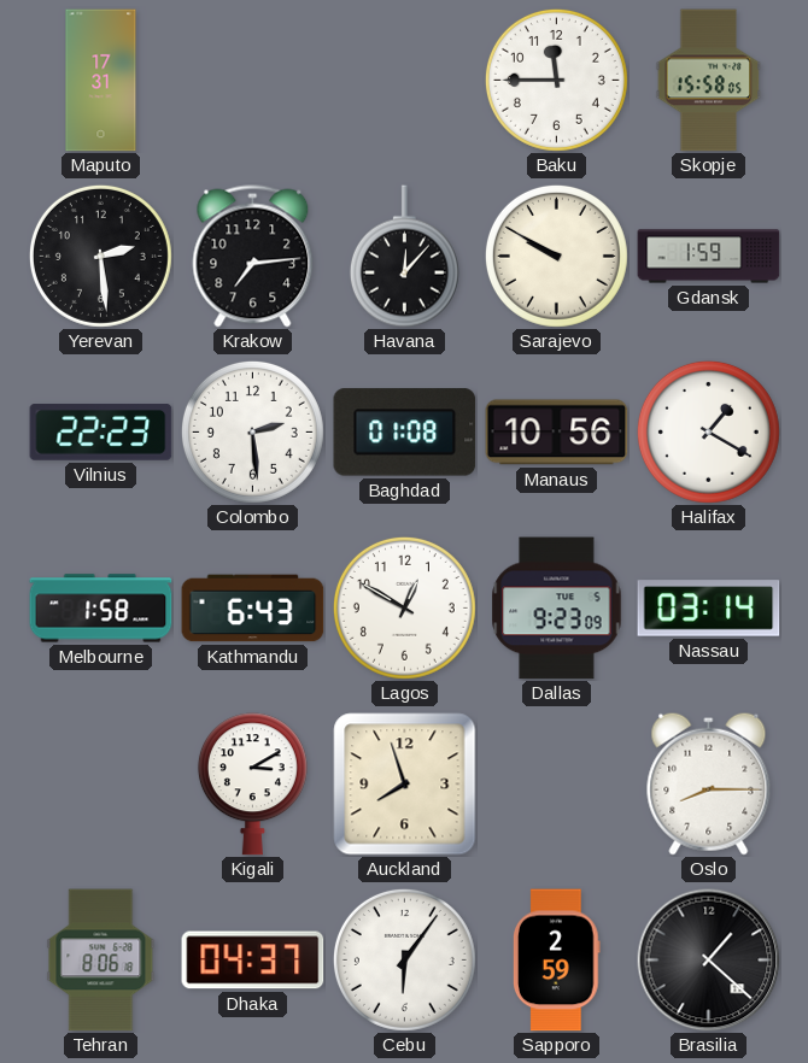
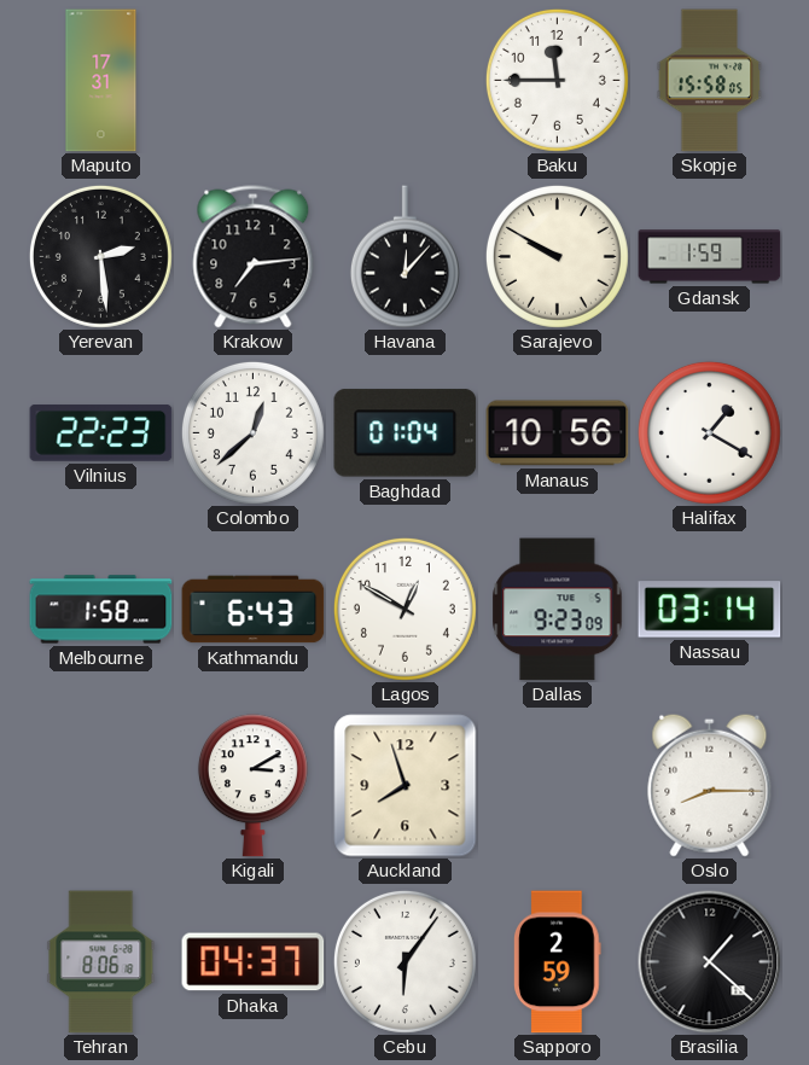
Colombo: 2:29 -> 12:38
Baghdad: 01:08 -> 01:04
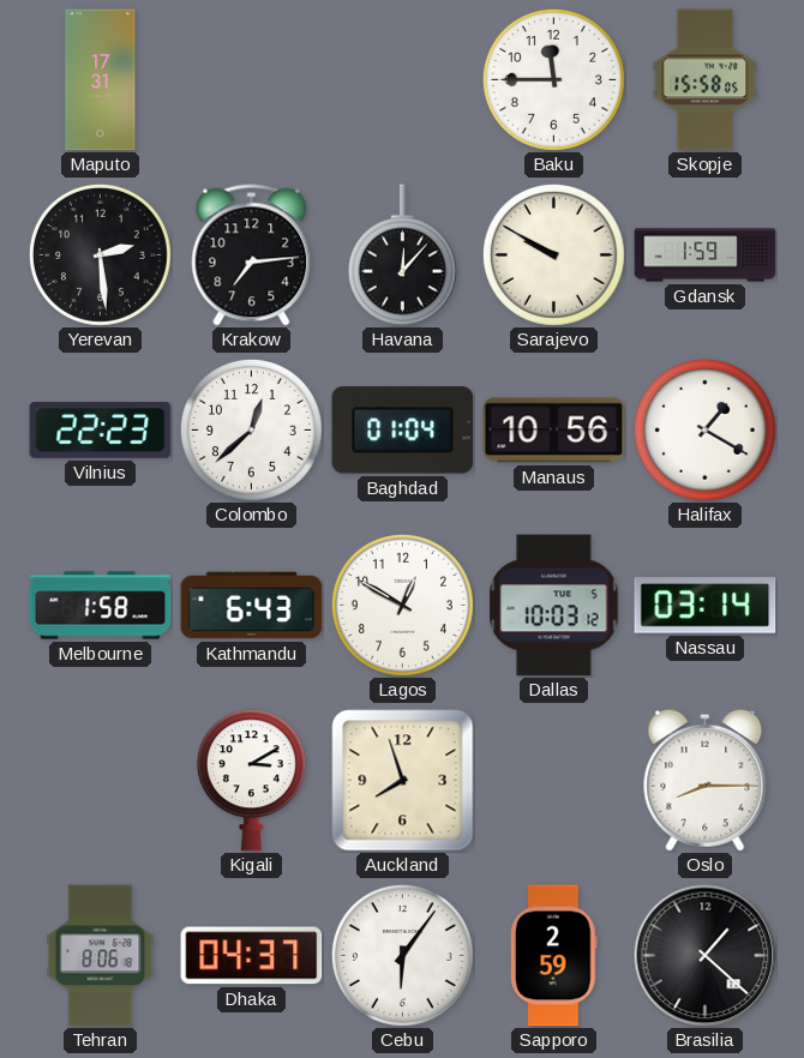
Dallas: 9:23 -> 10:03
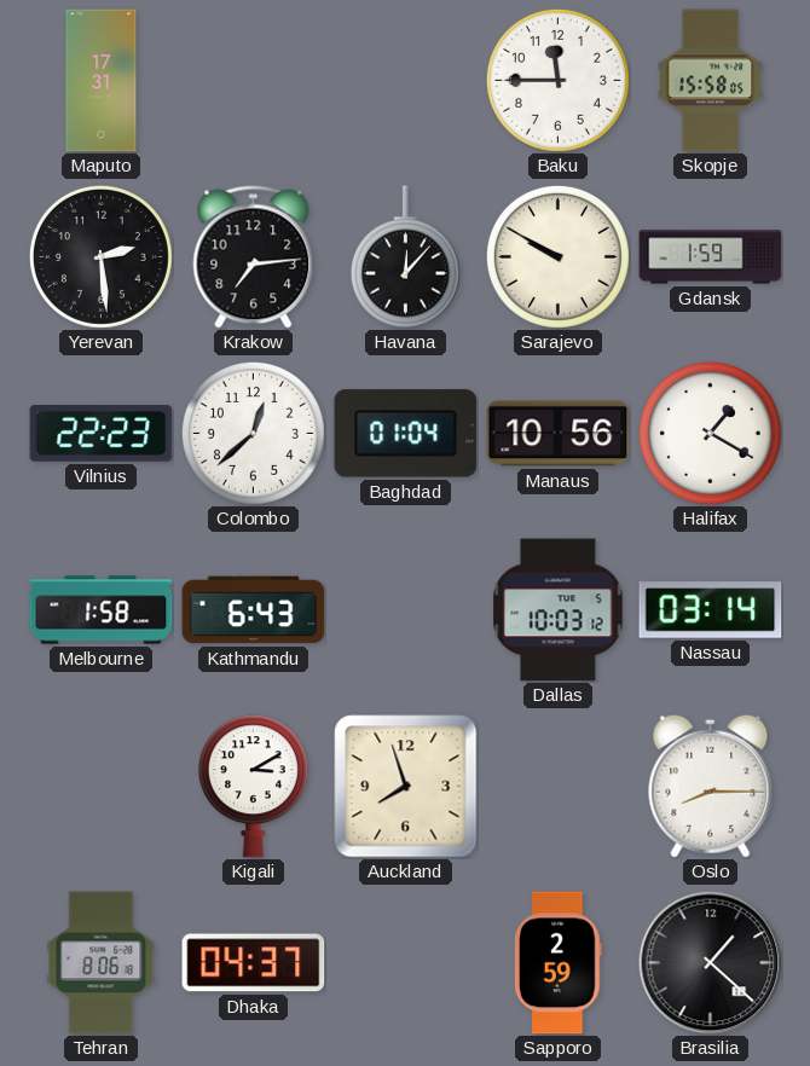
Lagos: 12:50 -> none
Cebu: 6:06 -> none
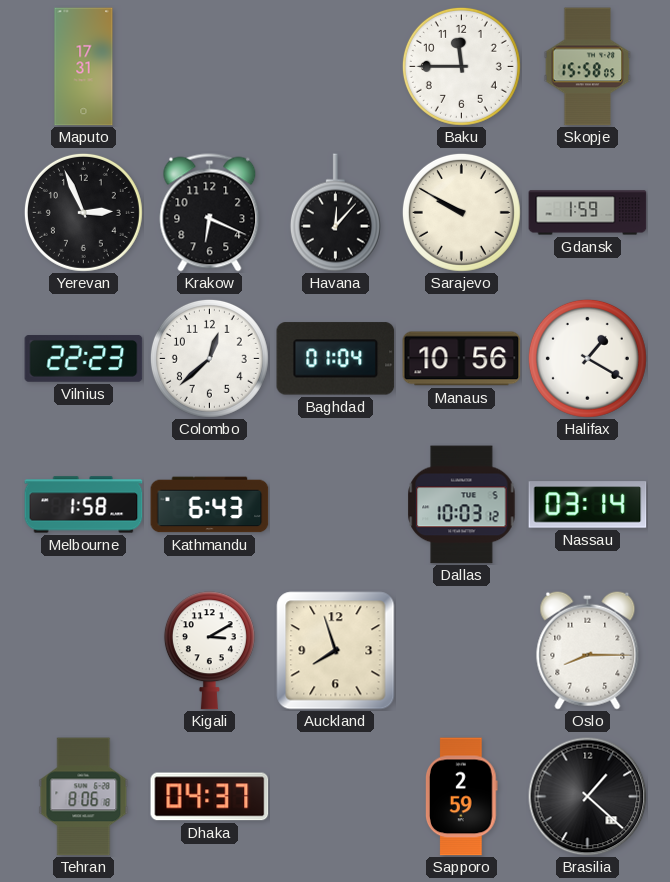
Yerevan: 2:29 -> 2:56
Krakow: 7:14 -> 6:19
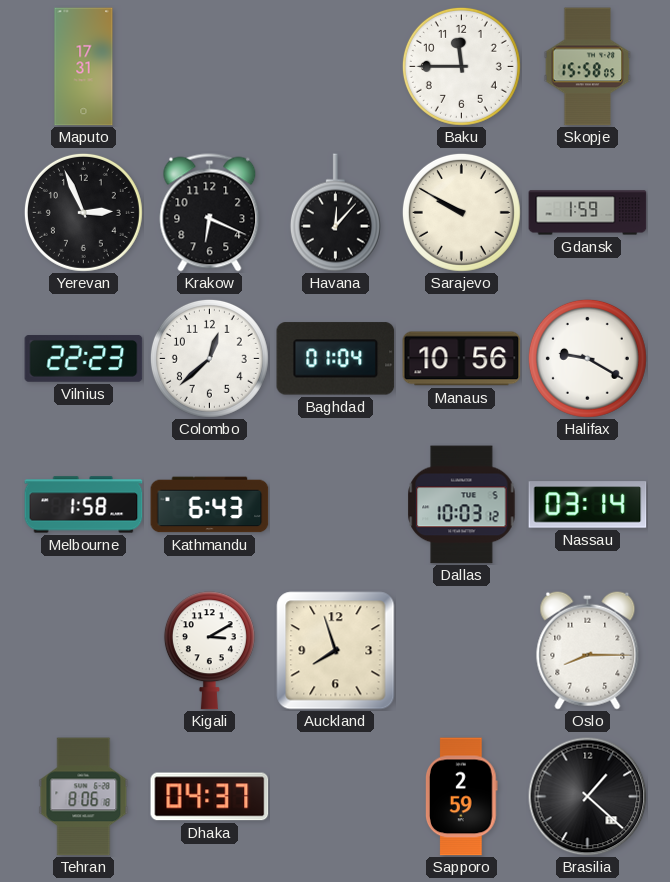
Halifax: 1:20 -> 9:20
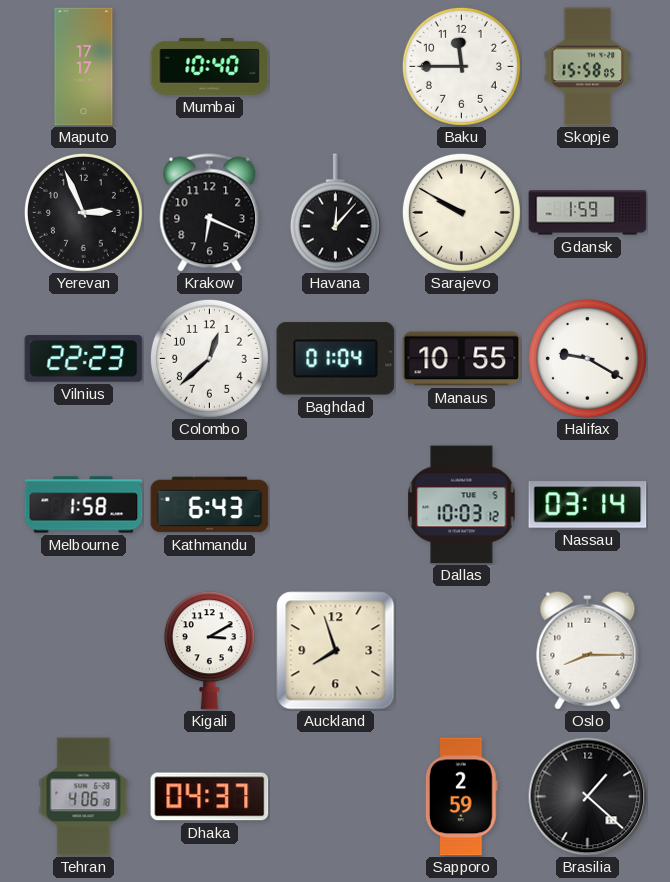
Maputo: 17:31 -> 17:17
Mumbai: none -> 10:40
Manaus: 10:56 -> 10:55
Tehran: 8:06 -> 4:06
